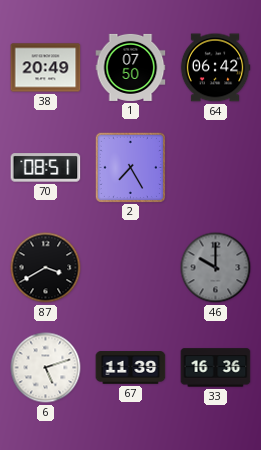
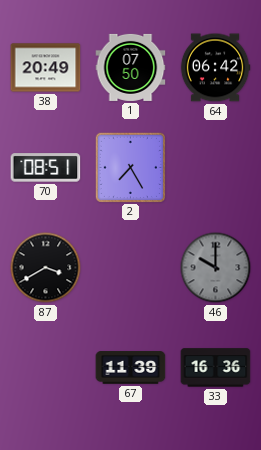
6: 5:12 -> none
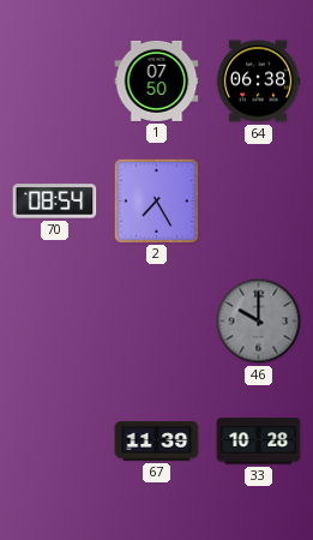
38: 20:49 -> none
64: 06:42 -> 06:38
70: 08:51 -> 08:54
87: 3:40 -> none
33: 16:36 -> 10:28
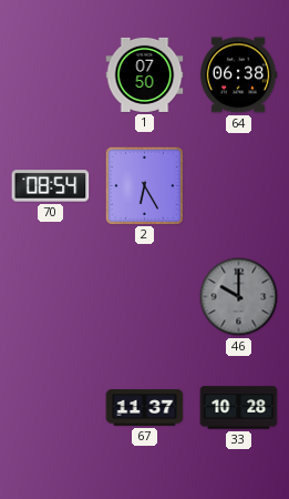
2: 7:25 -> 6:25
67: 11:39 -> 11:37
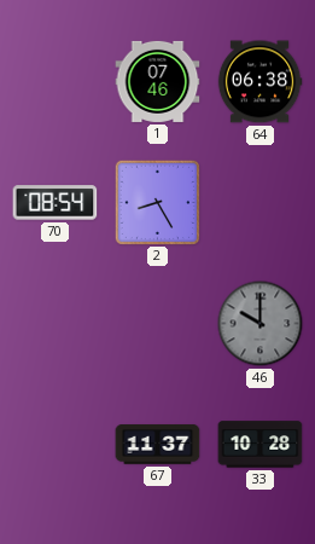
1: 07:50 -> 07:46
2: 6:25 -> 8:25
